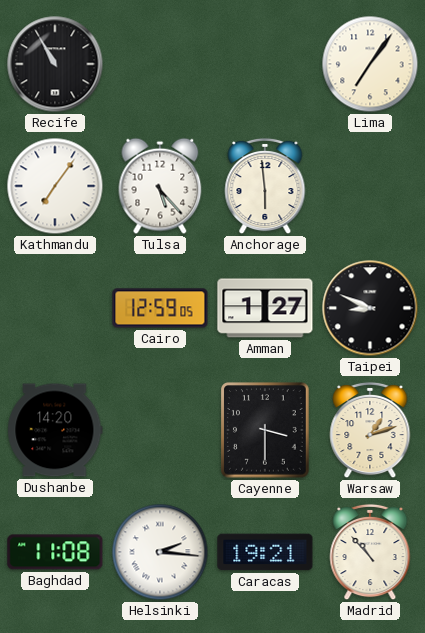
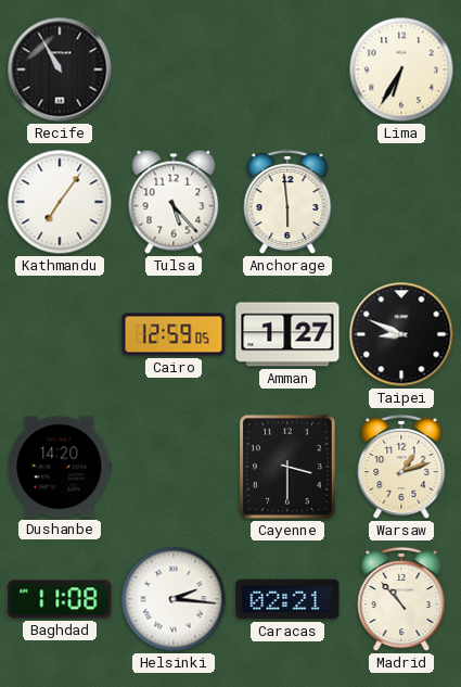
Lima: 7:06 -> 6:35
Caracas: 19:21 -> 02:21
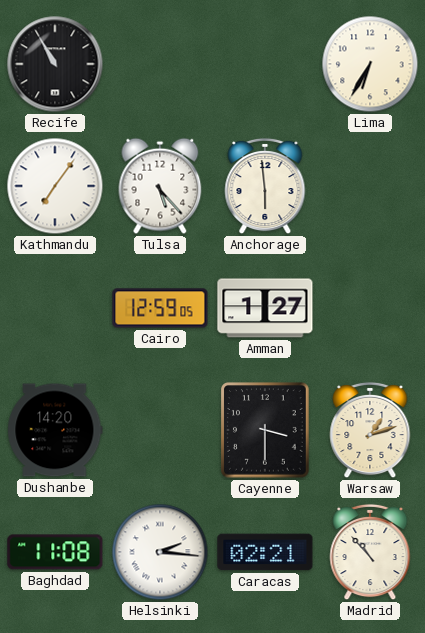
Taipei: 8:49 -> none
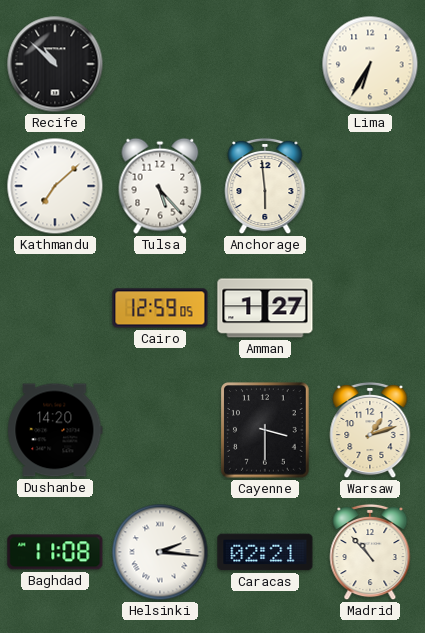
Recife: 10:55 -> 10:52
Kathmandu: 7:06 -> 7:08
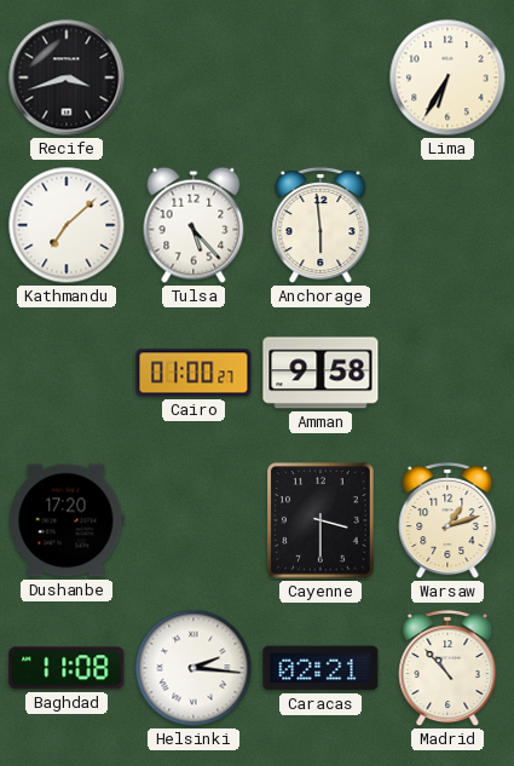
Recife: 10:52 -> 3:42
Cairo: 12:59 -> 01:00
Amman: 1:27 -> 9:58
Dushanbe: 14:20 -> 17:20
